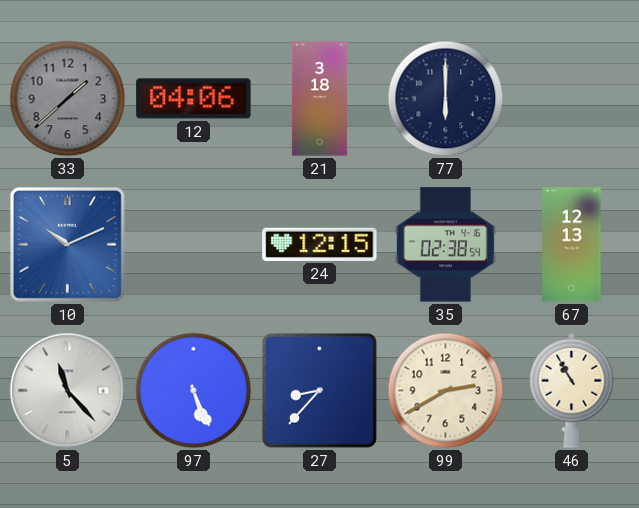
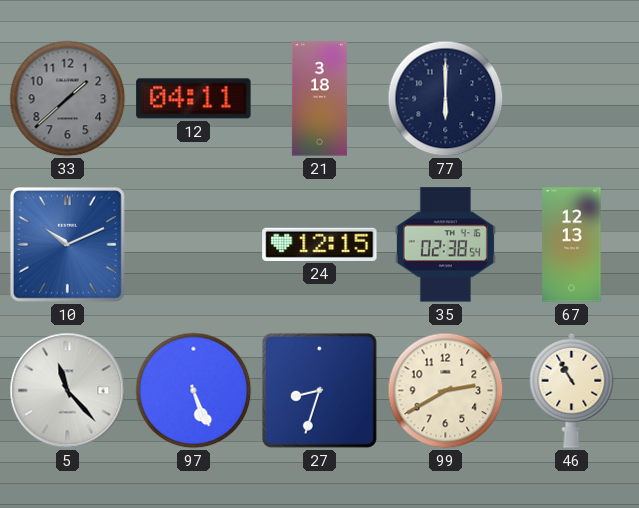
12: 04:06 -> 04:11
27: 8:37 -> 8:33
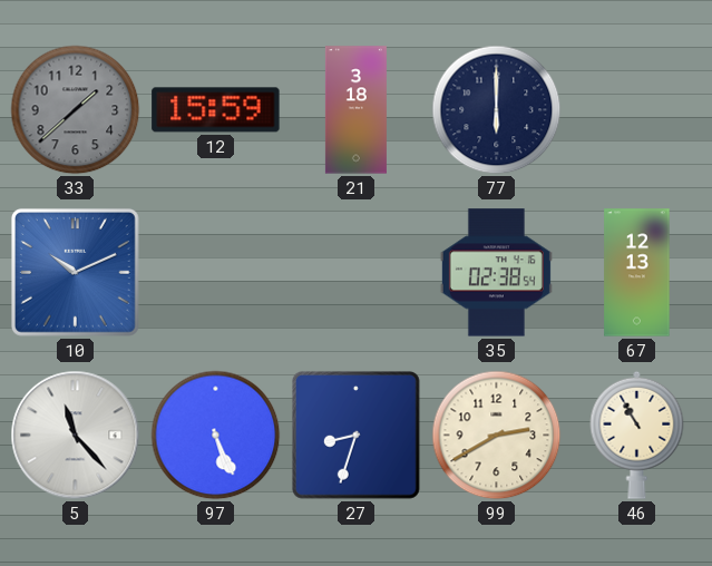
12: 04:11 -> 15:59
24: 12:15 -> none
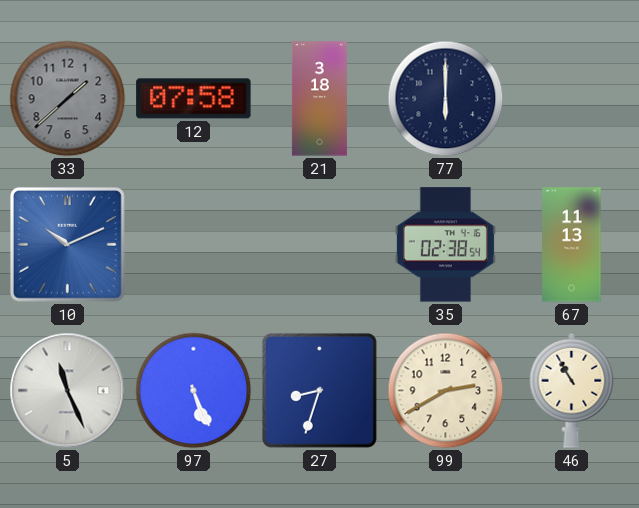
12: 15:59 -> 07:58
67: 12:13 -> 11:13
5: 11:23 -> 11:26
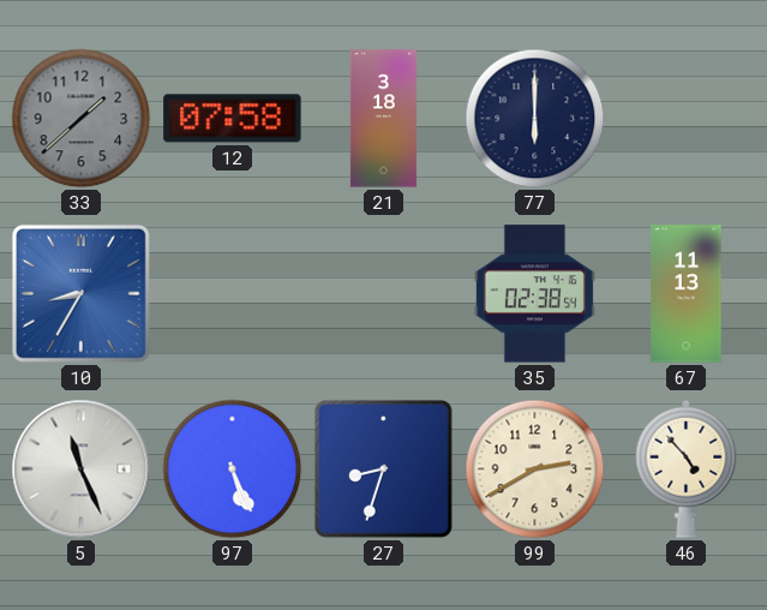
10: 10:11 -> 8:35
46: 10:55 -> 4:53
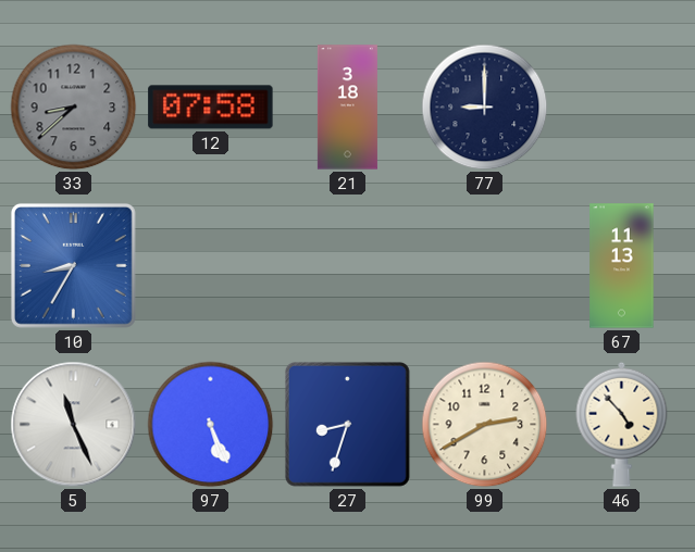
33: 1:38 -> 8:38
77: 6:00 -> 9:00
35: 02:38 -> none
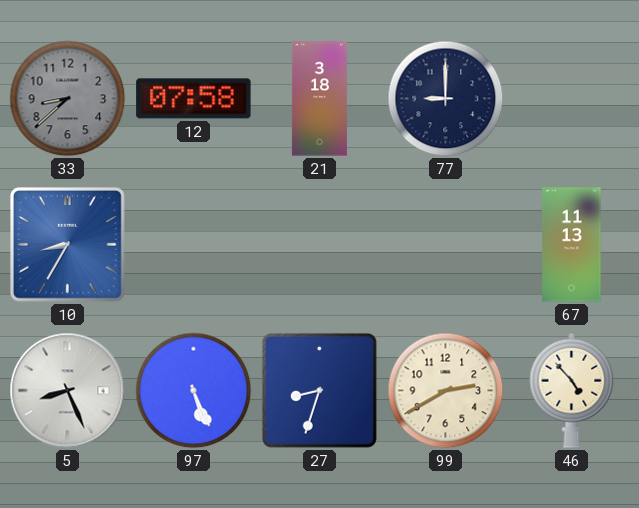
5: 11:26 -> 8:26
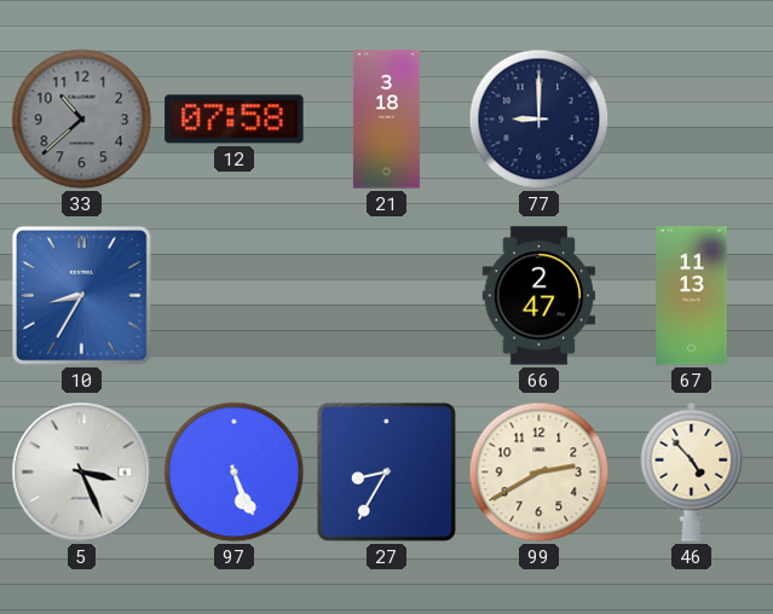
33: 8:38 -> 10:38
66: none -> 2:47
5: 8:26 -> 3:26
27: 8:33 -> 8:35
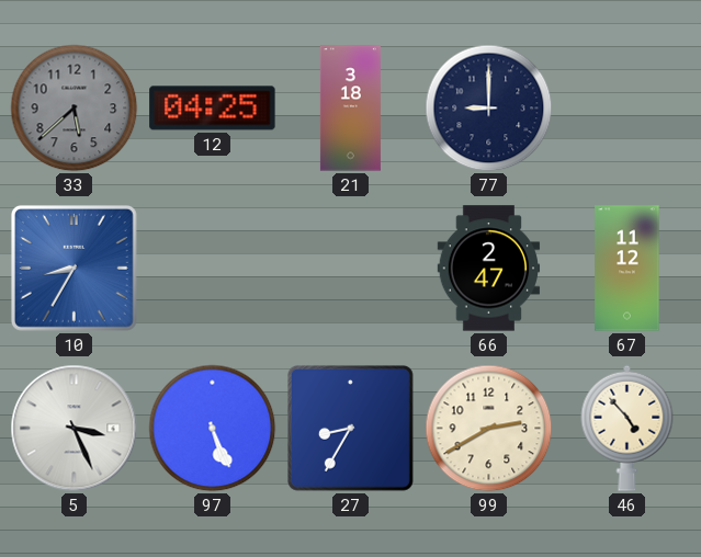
33: 10:38 -> 5:38
12: 07:58 -> 04:25
67: 11:13 -> 11:12
